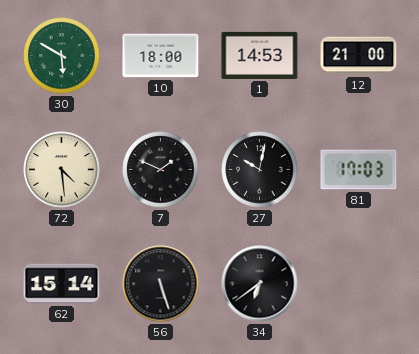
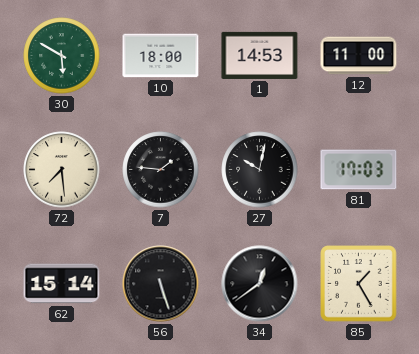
12: 21:00 -> 11:00
72: 4:29 -> 7:29
7: 1:49 -> 1:46
34: 6:39 -> 12:39
85: none -> 1:25
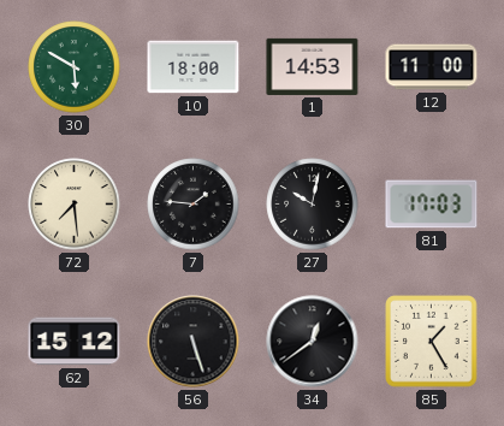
62: 15:14 -> 15:12
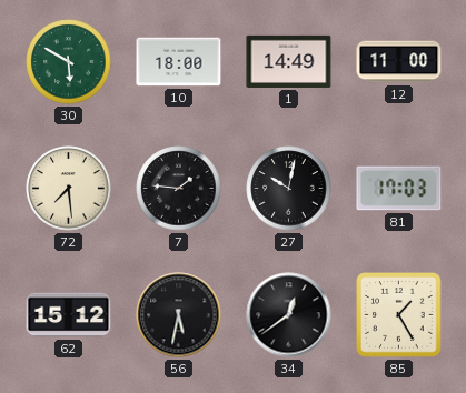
1: 14:53 -> 14:49
56: 5:27 -> 5:32
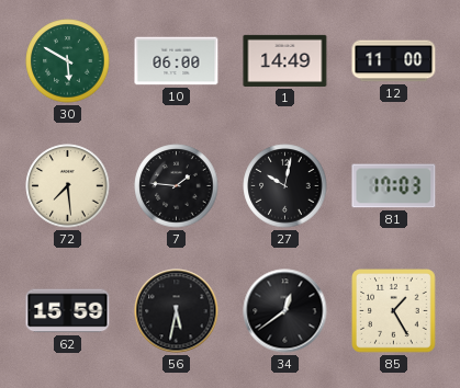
10: 18:00 -> 06:00
62: 15:12 -> 15:59
